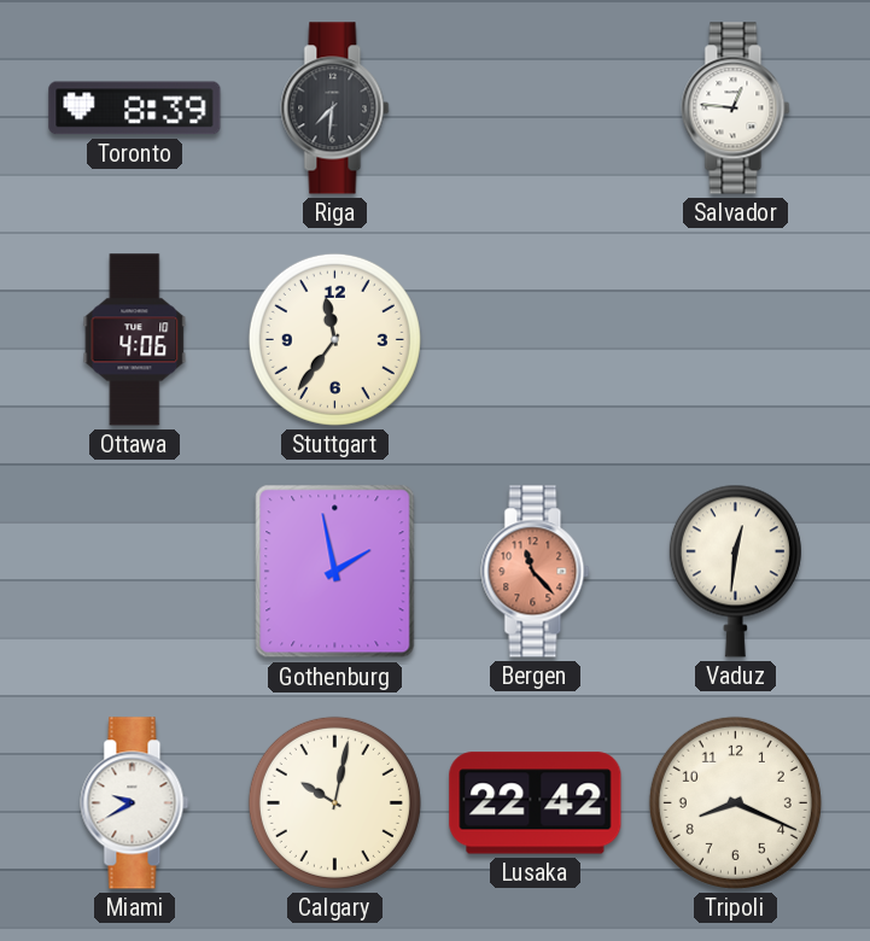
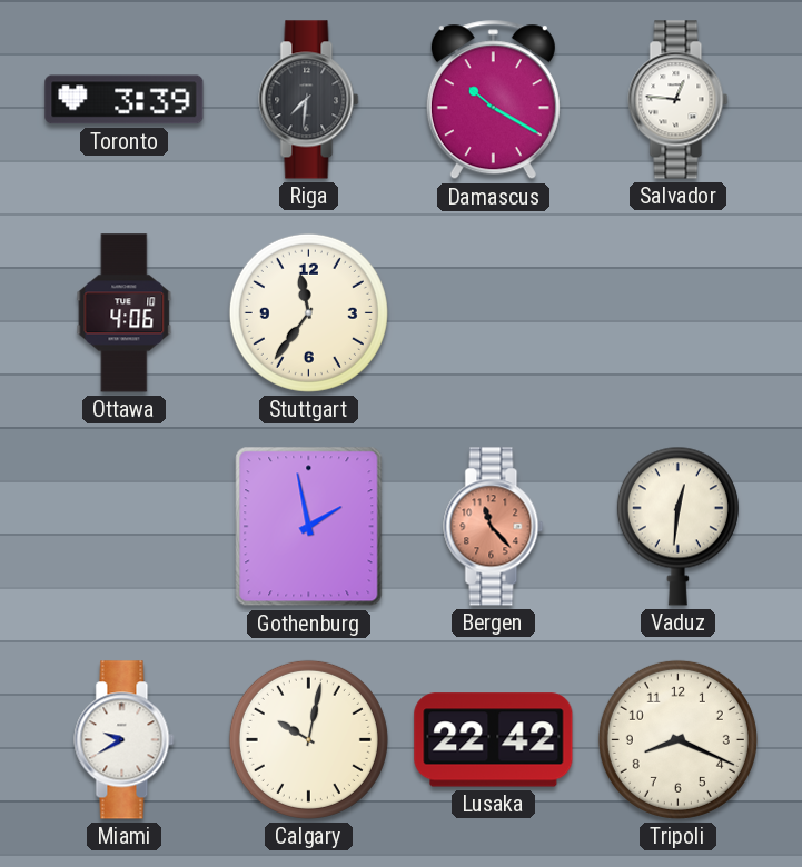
Toronto: 8:39 -> 3:39
Damascus: none -> 10:20
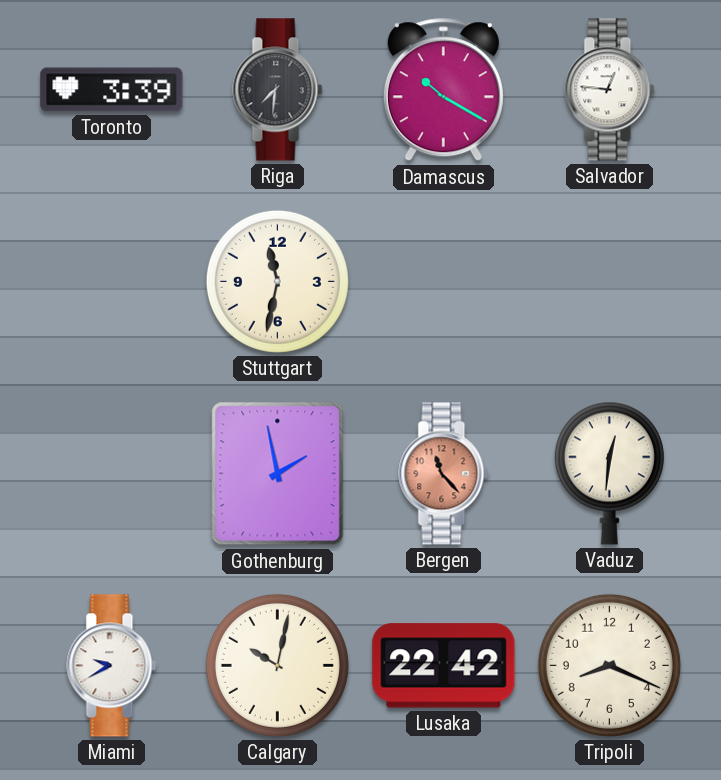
Ottawa: 4:06 -> none
Stuttgart: 11:36 -> 11:32
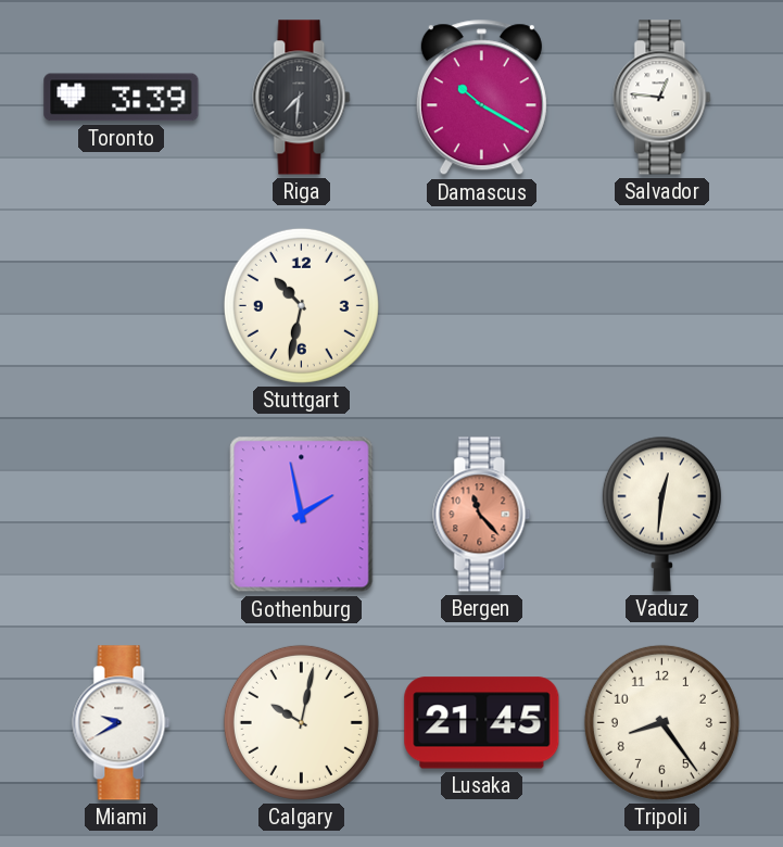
Stuttgart: 11:32 -> 10:32
Lusaka: 22:42 -> 21:45
Tripoli: 8:19 -> 8:24
